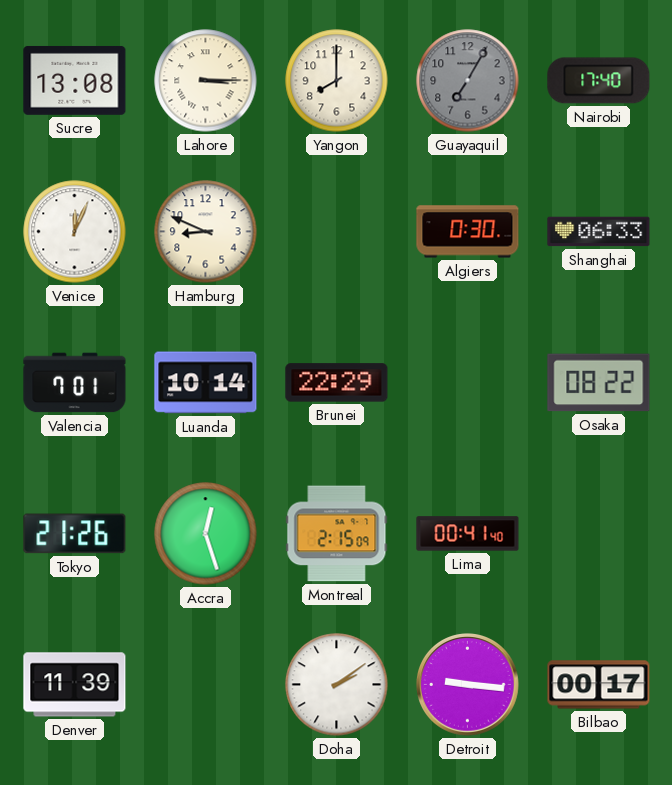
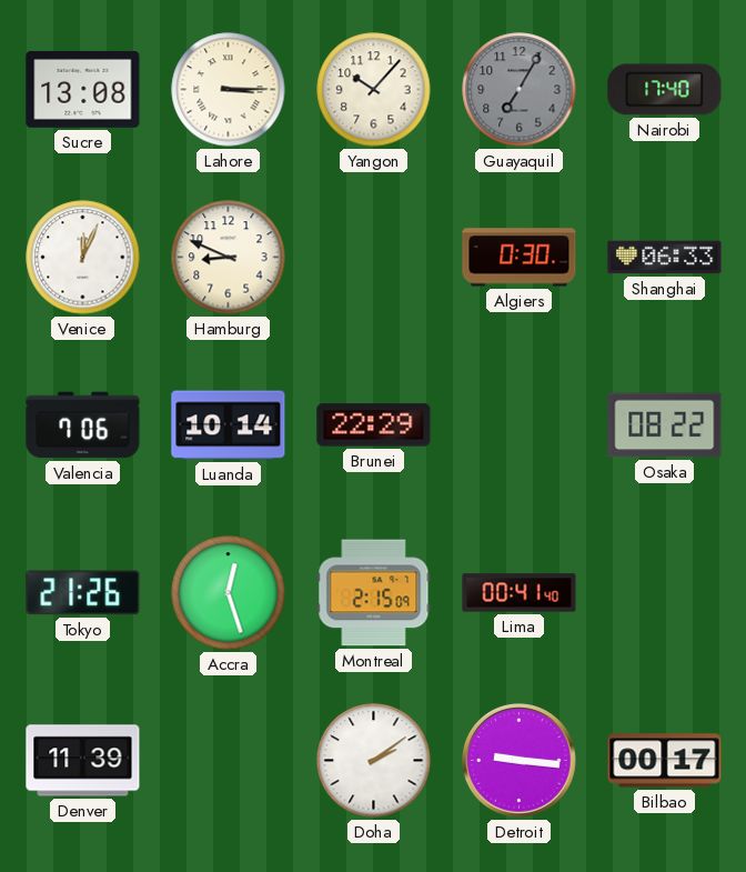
Yangon: 8:00 -> 10:07
Valencia: 7:01 -> 7:06
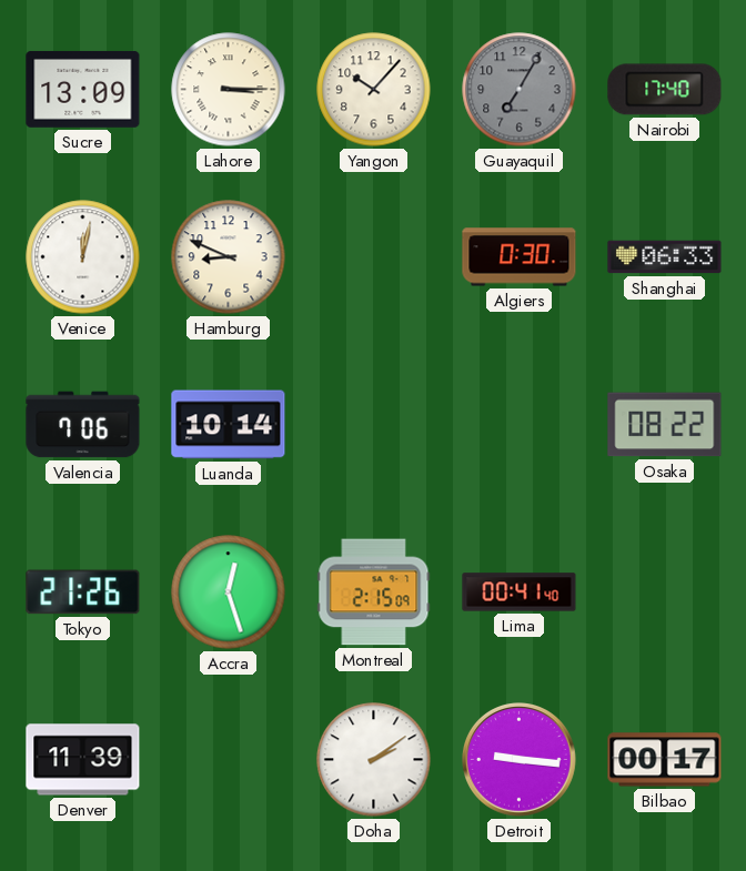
Sucre: 13:08 -> 13:09
Venice: 12:04 -> 12:02
Brunei: 22:29 -> none
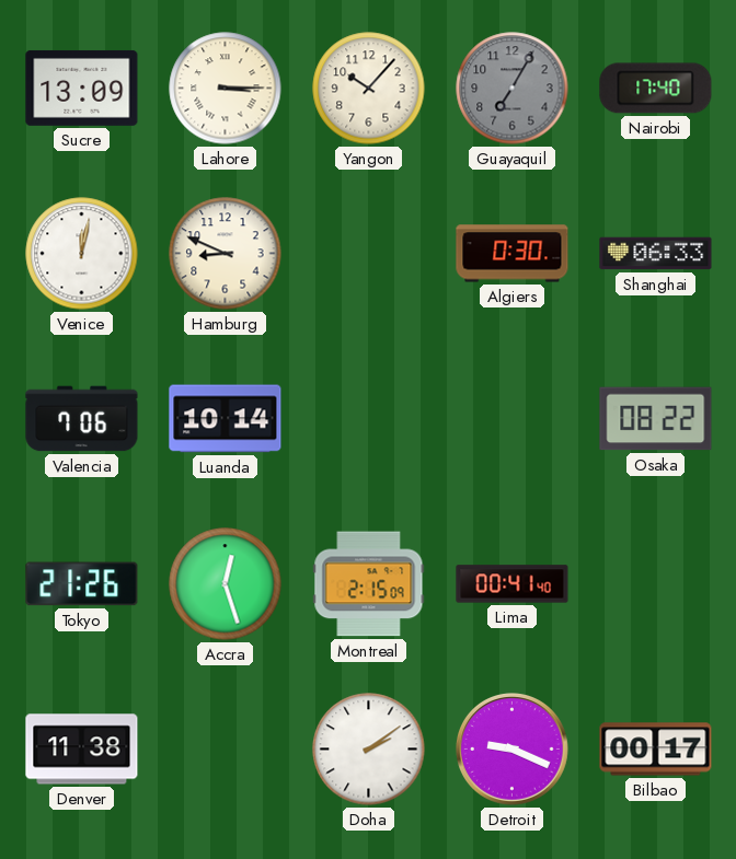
Denver: 11:39 -> 11:38
Detroit: 9:16 -> 9:19
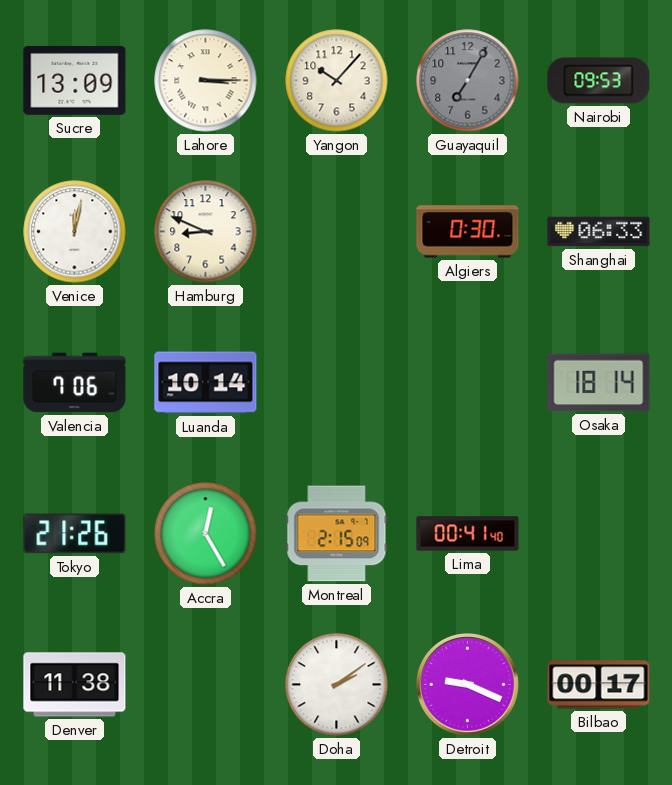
Nairobi: 17:40 -> 09:53
Osaka: 08:22 -> 18:14
Accra: 12:27 -> 12:25
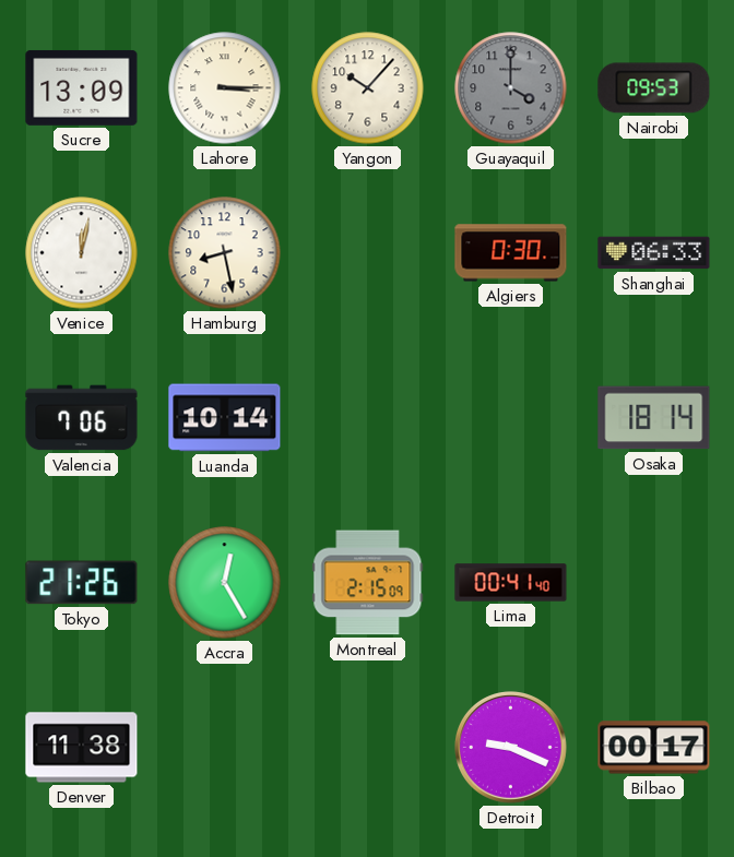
Guayaquil: 7:05 -> 4:00
Hamburg: 8:49 -> 8:28
Doha: 2:09 -> none
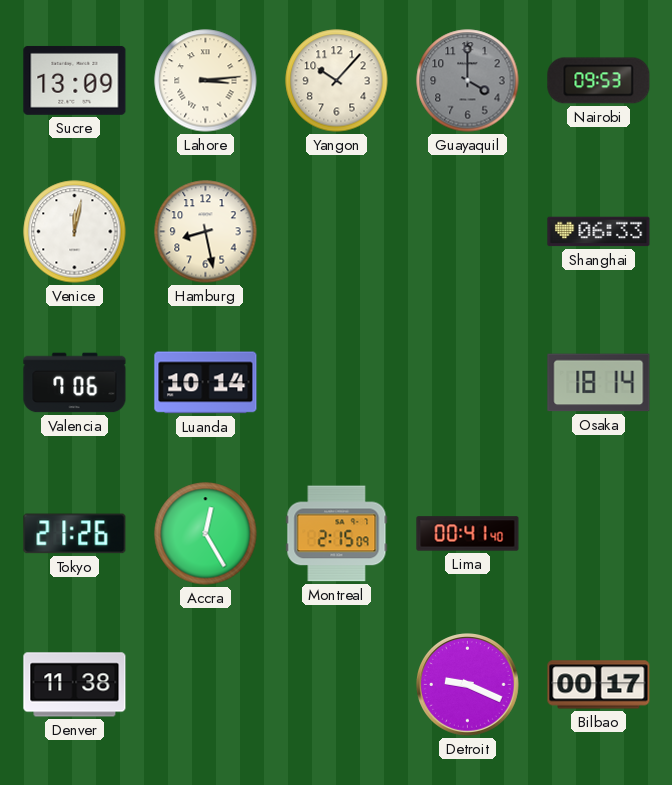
Lahore: 3:15 -> 3:14
Algiers: 0:30 -> none
